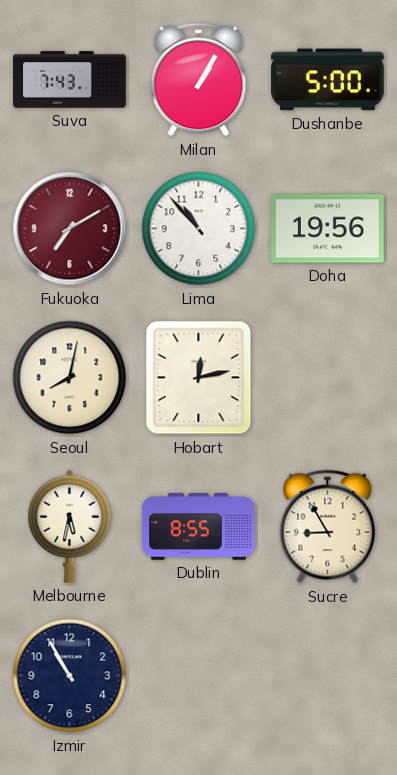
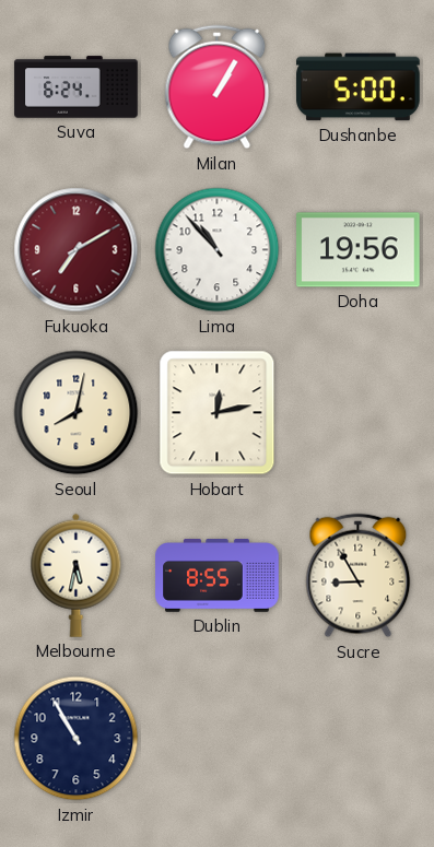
Suva: 7:43 -> 6:24
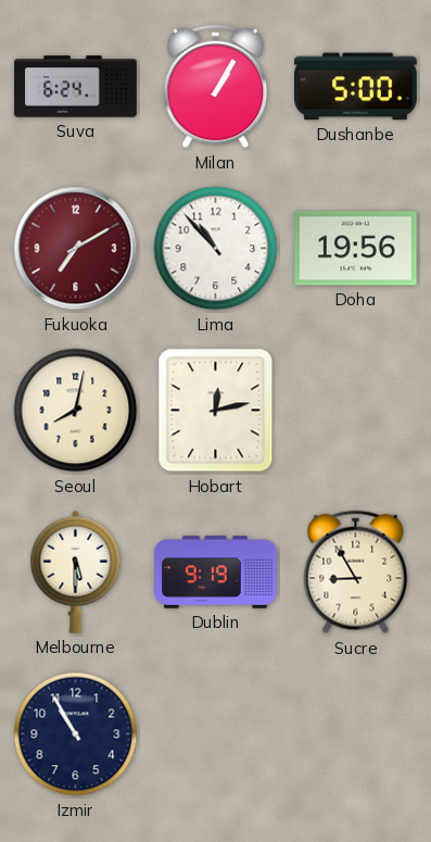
Melbourne: 5:32 -> 5:30
Dublin: 8:55 -> 9:19
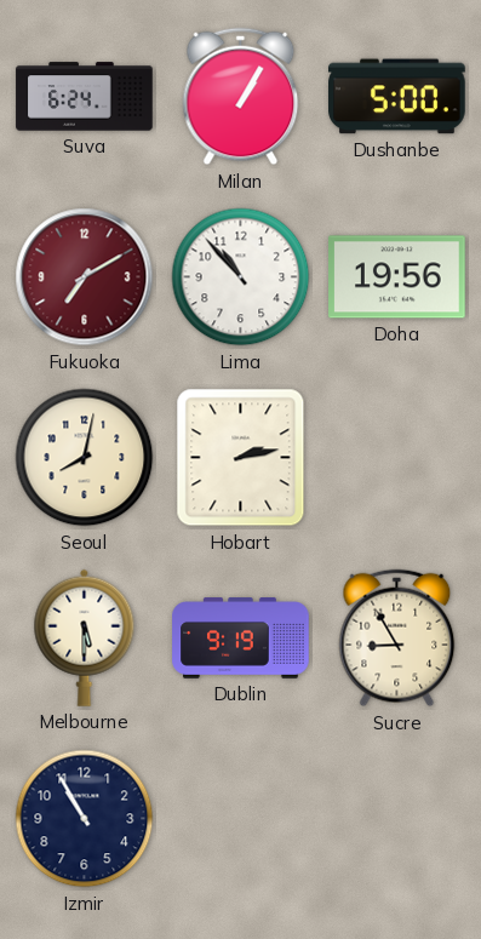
Hobart: 12:13 -> 2:13
